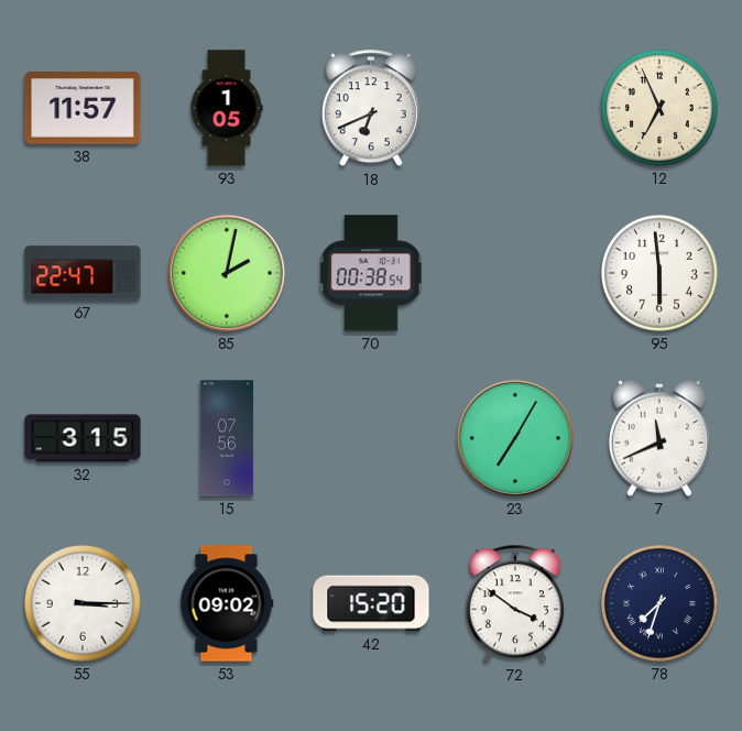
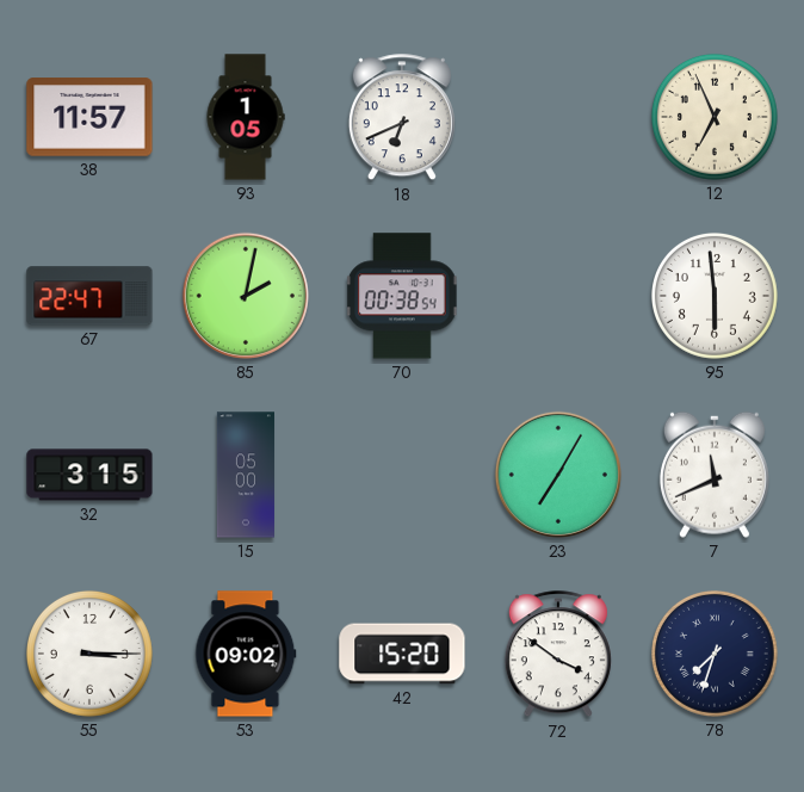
15: 07:56 -> 05:00
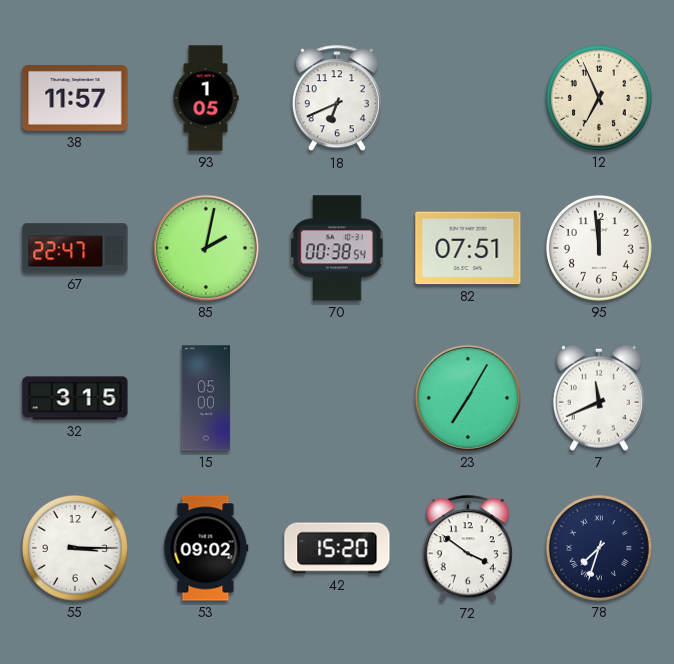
82: none -> 07:51
95: 5:59 -> 11:59
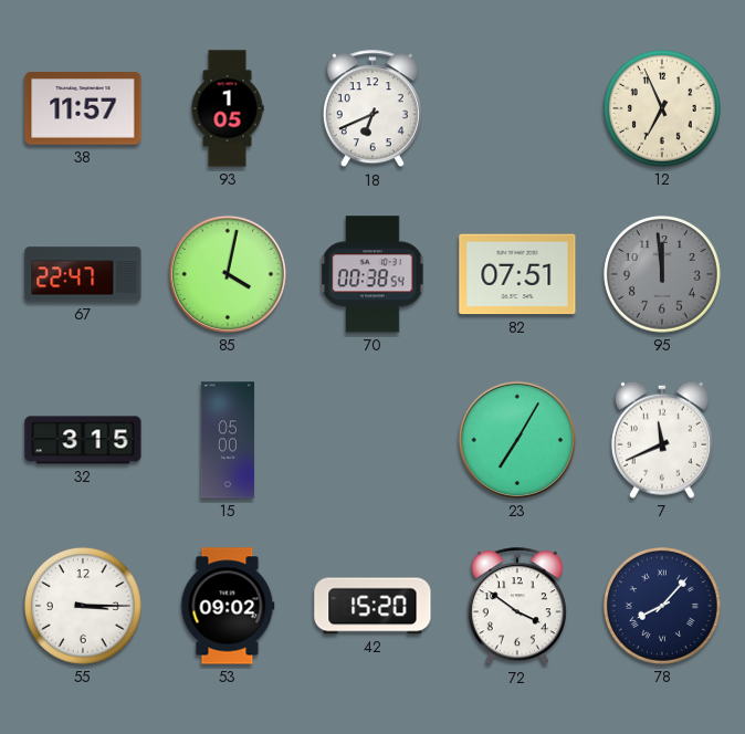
85: 2:02 -> 4:02
95 dial: white -> grey
78: 7:33 -> 8:07
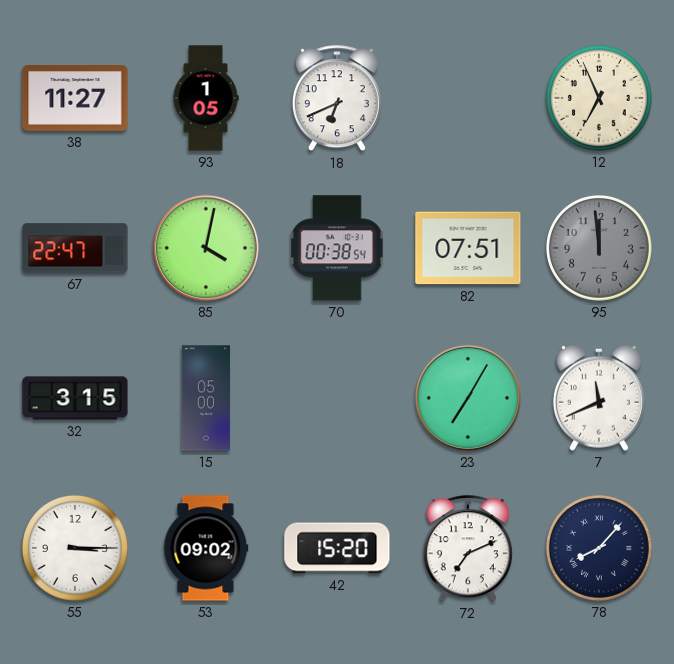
38: 11:57 -> 11:27
72: 3:51 -> 7:11
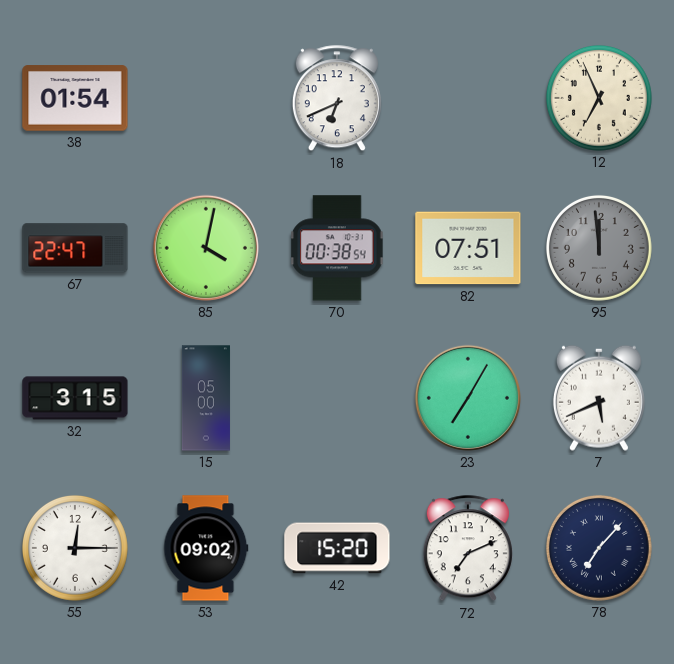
38: 11:27 -> 01:54
93: 1:05 -> none
7: 11:41 -> 5:41
55: 3:15 -> 12:15
78: 8:07 -> 7:07
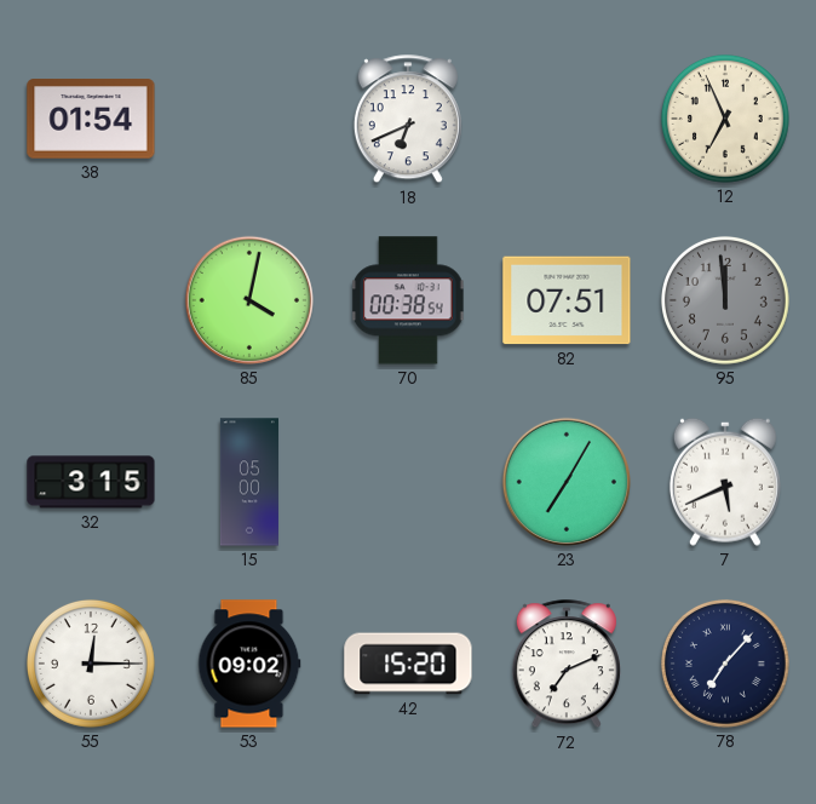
67: 22:47 -> none
